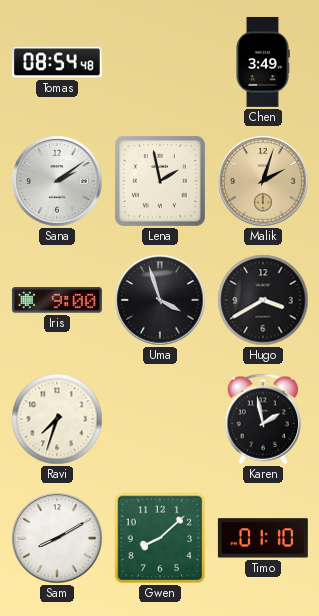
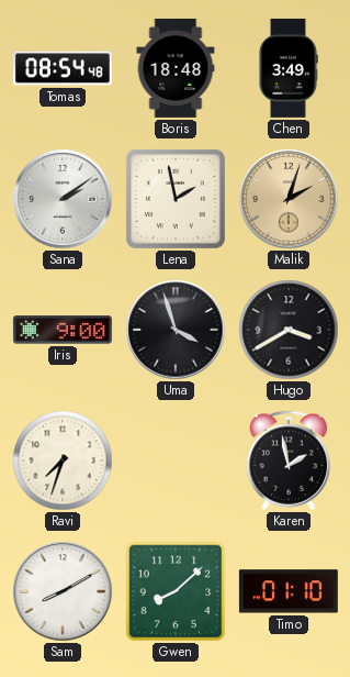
Boris: none -> 18:48
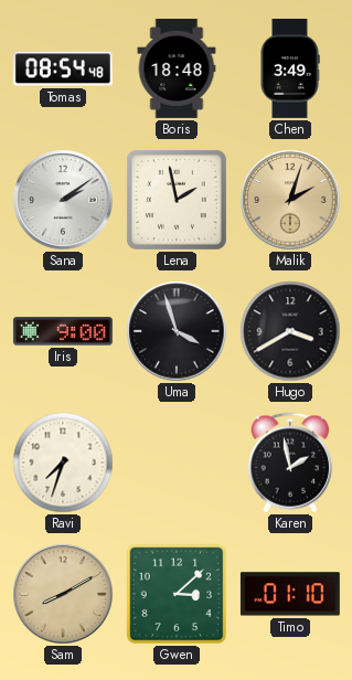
Sam dial: white -> champagne
Gwen: 8:08 -> 3:08
